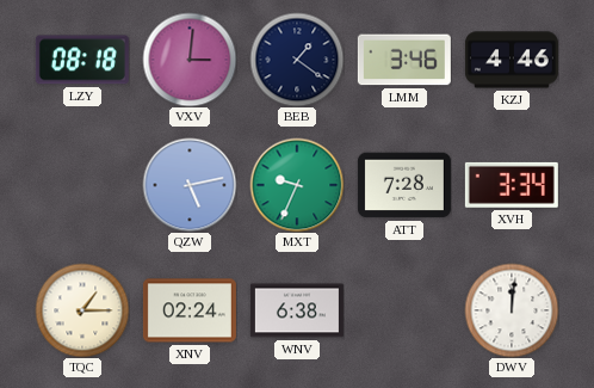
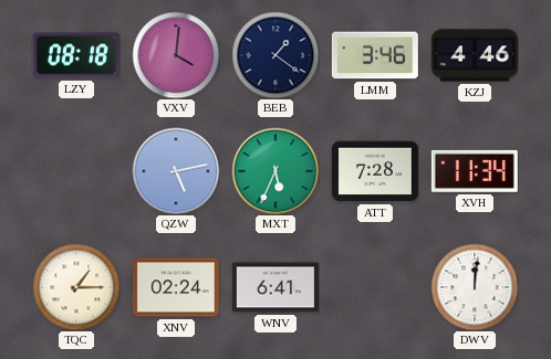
VXV: 3:01 -> 4:01
MXT: 9:34 -> 5:34
XVH: 3:34 -> 11:34
WNV: 6:38 -> 6:41
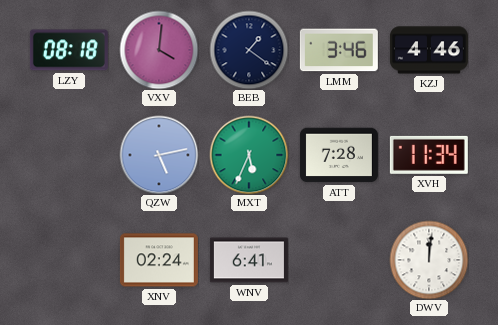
TQC: 1:15 -> none
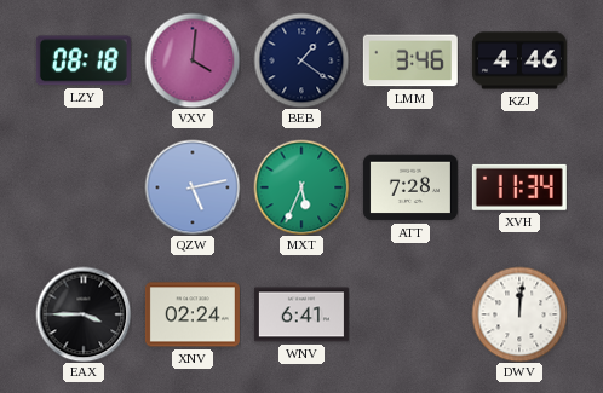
EAX: none -> 3:45
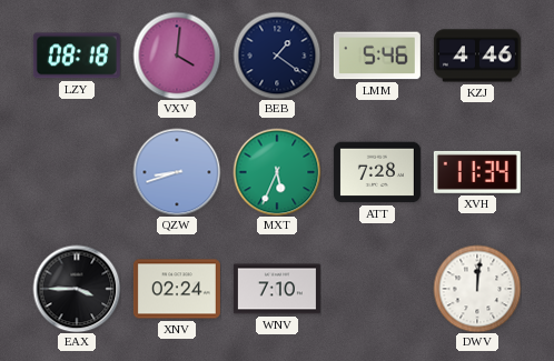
LMM: 3:46 -> 5:46
QZW: 5:13 -> 8:42
WNV: 6:41 -> 7:10
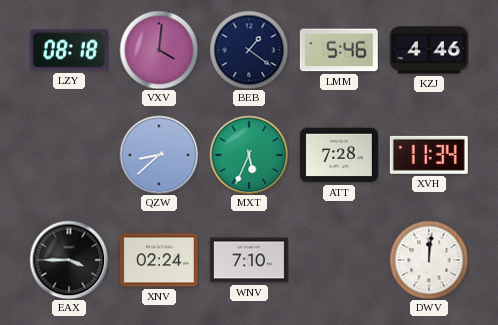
QZW: 8:42 -> 8:38
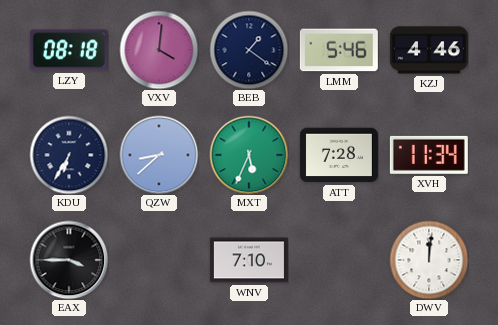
KDU: none -> 6:35
XNV: 02:24 -> none
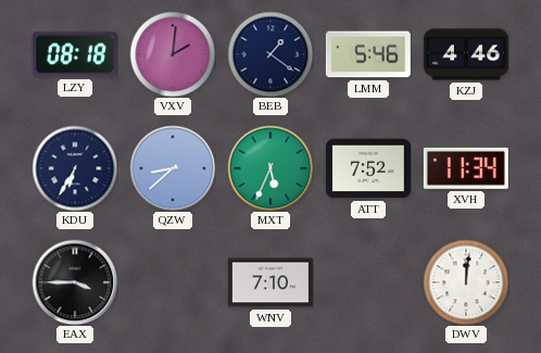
VXV: 4:01 -> 2:01
ATT: 7:28 -> 7:52
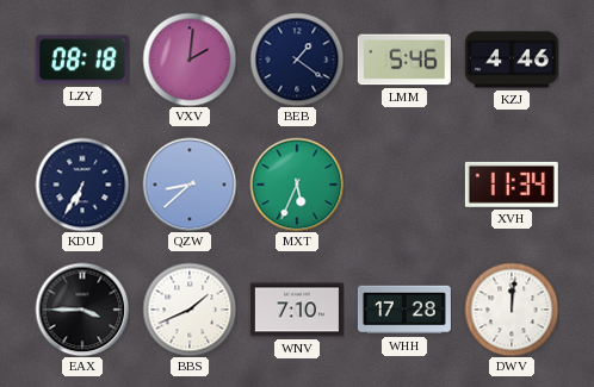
ATT: 7:52 -> none
BBS: none -> 1:41
WHH: none -> 17:28
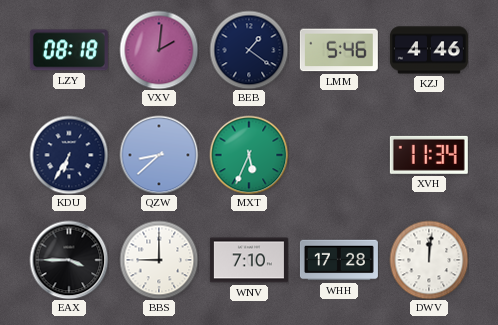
BBS: 1:41 -> 9:00
